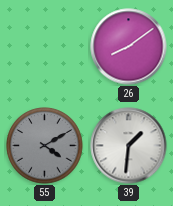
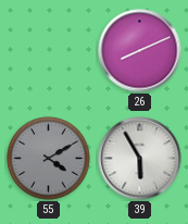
26: 8:09 -> 8:11
39: 1:31 -> 5:55
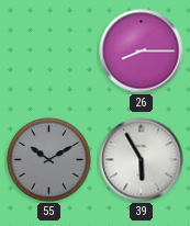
26: 8:11 -> 8:15
55: 4:10 -> 10:10
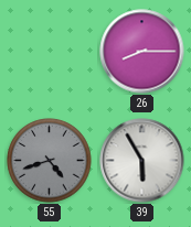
55: 10:10 -> 4:42
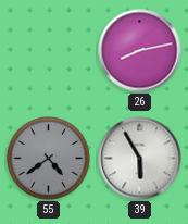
26: 8:15 -> 8:13
55: 4:42 -> 4:39
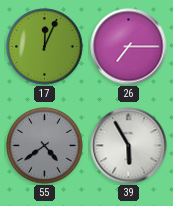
17: none -> 12:04
26: 8:13 -> 7:15
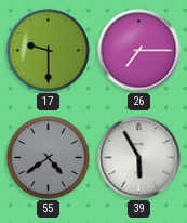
17: 12:04 -> 9:30
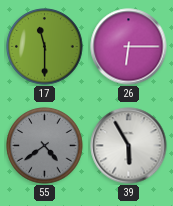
17: 9:30 -> 11:30
26: 7:15 -> 6:15
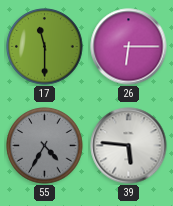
55: 4:39 -> 4:35
39: 5:55 -> 5:46
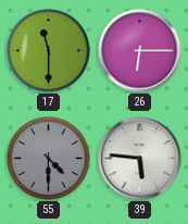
55: 4:35 -> 4:30
